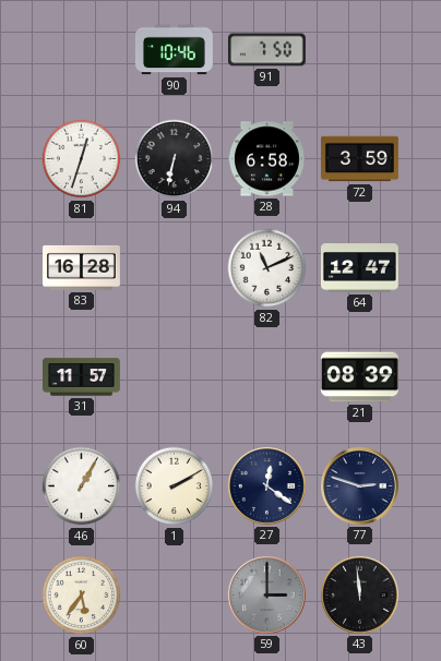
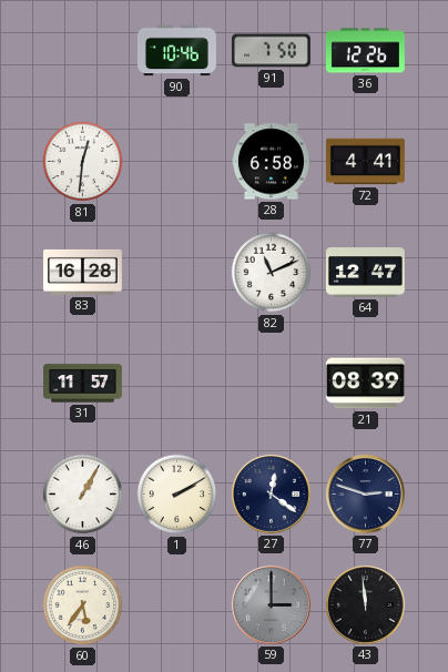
36: none -> 12:26
81: 12:33 -> 12:31
94: 6:32 -> none
72: 3:59 -> 4:41
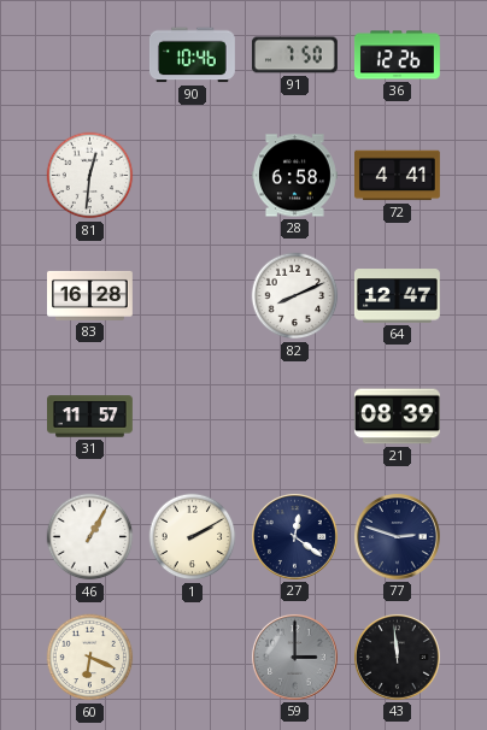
82: 11:11 -> 8:11
60: 5:36 -> 6:19
